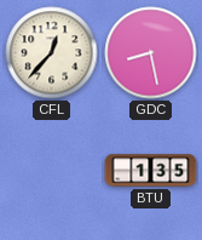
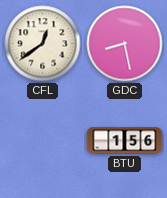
CFL: 12:37 -> 12:39
BTU: 1:35 -> 1:56
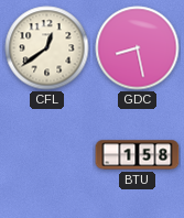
BTU: 1:56 -> 1:58
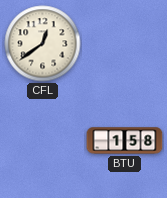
GDC: 8:28 -> none
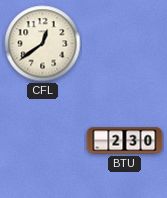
BTU: 1:58 -> 2:30
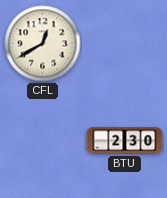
CFL: 12:39 -> 12:40
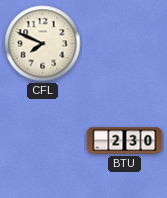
CFL: 12:40 -> 7:49
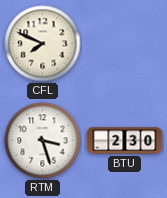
RTM: none -> 3:27
